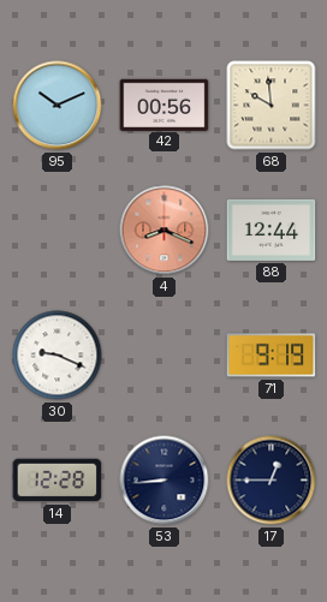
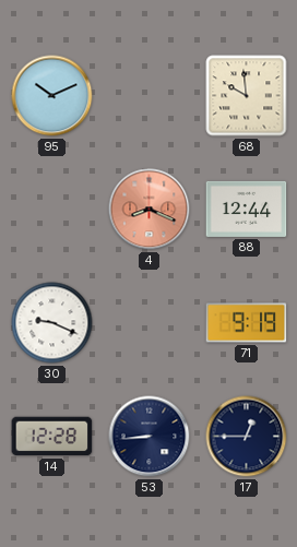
42: 00:56 -> none
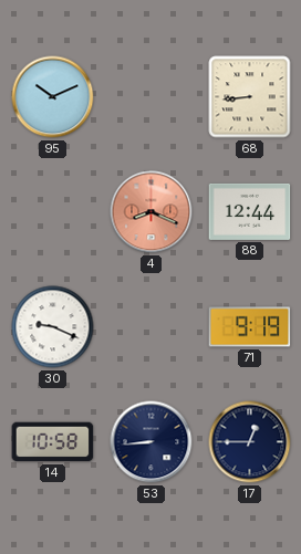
68: 9:59 -> 8:44
14: 12:28 -> 10:58
